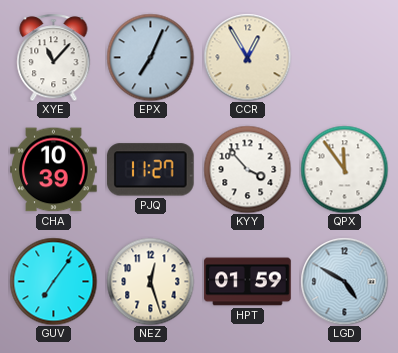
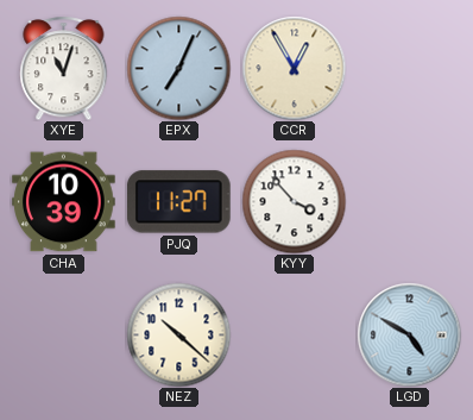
XYE: 11:07 -> 11:03
QPX: 11:54 -> none
GUV: 7:06 -> none
NEZ: 12:27 -> 10:22
HPT: 01:59 -> none
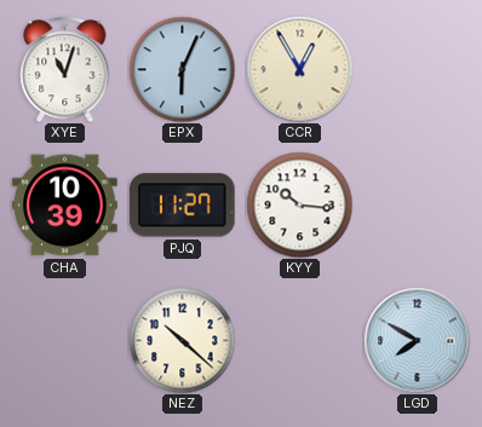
EPX: 7:04 -> 6:04
KYY: 3:53 -> 10:16
LGD: 4:50 -> 7:50
